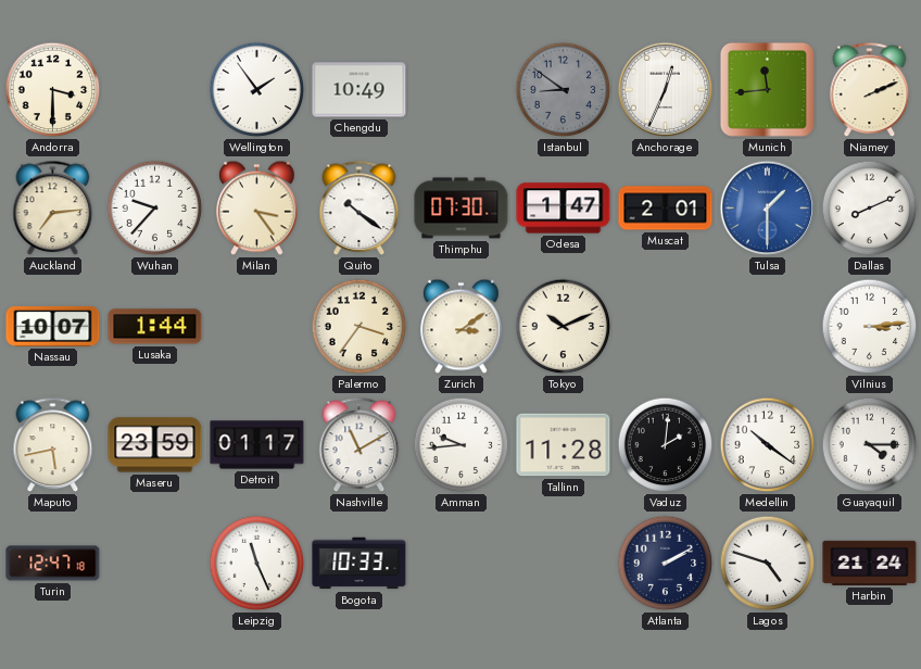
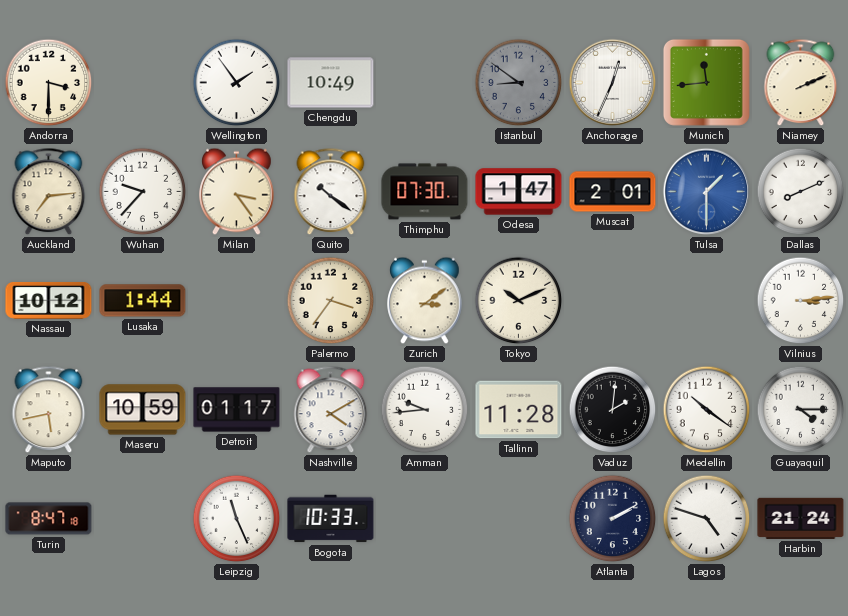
Nassau: 10:07 -> 10:12
Maseru: 23:59 -> 10:59
Nashville: 11:10 -> 4:10
Turin: 12:47 -> 8:47
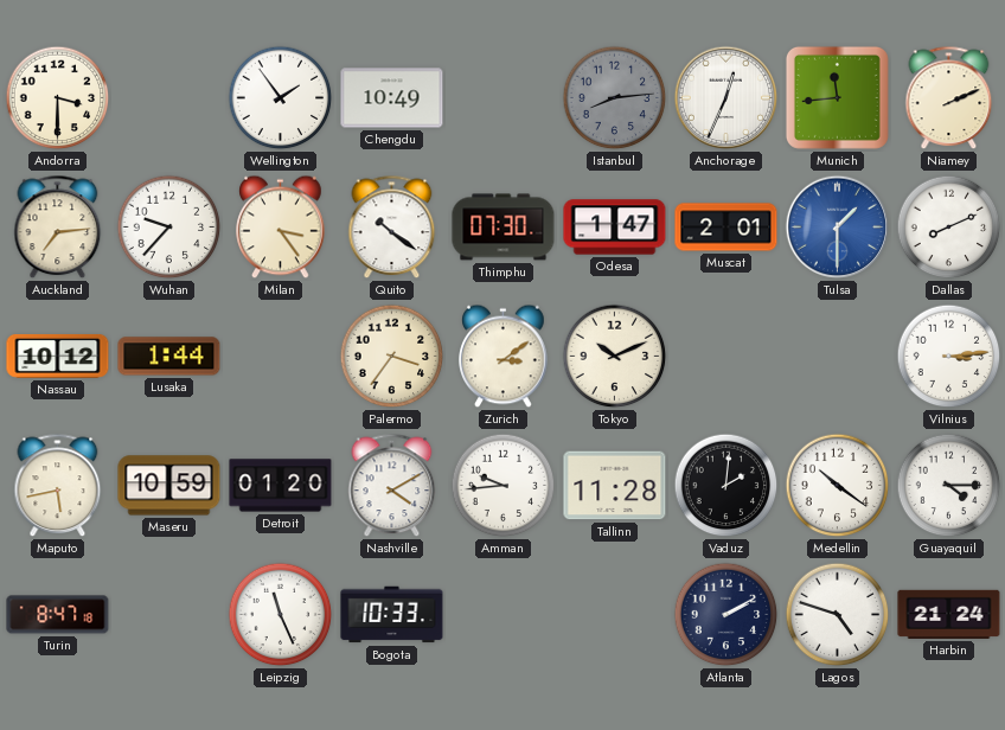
Istanbul: 8:51 -> 8:14
Detroit: 01:17 -> 01:20
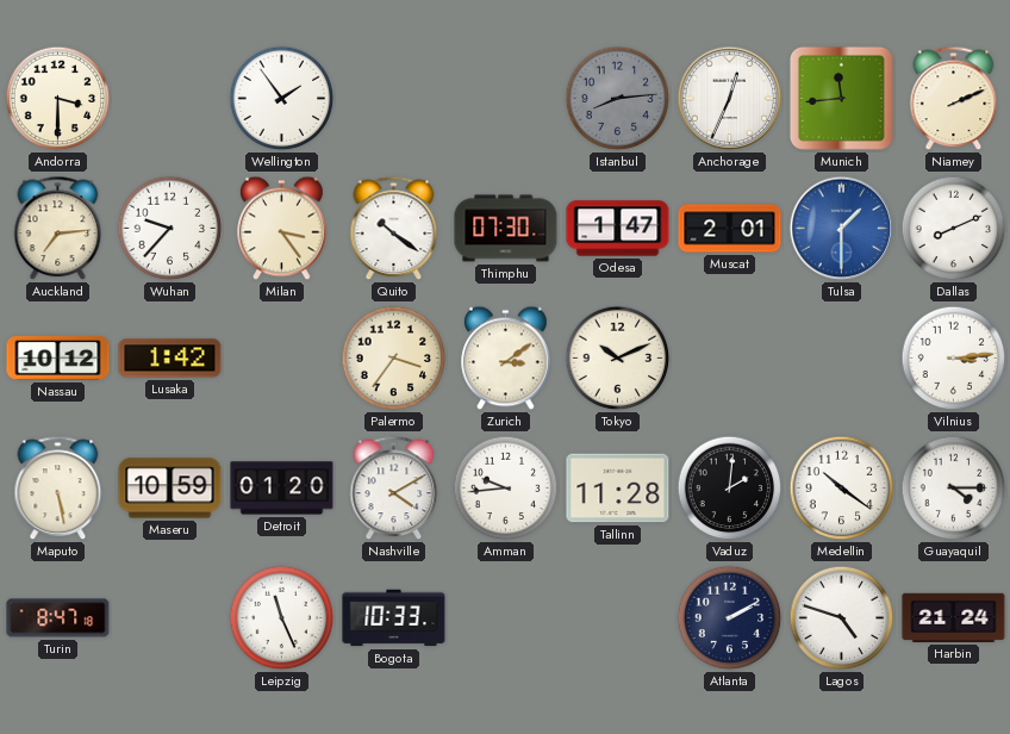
Chengdu: 10:49 -> none
Lusaka: 1:44 -> 1:42
Maputo: 5:43 -> 5:28
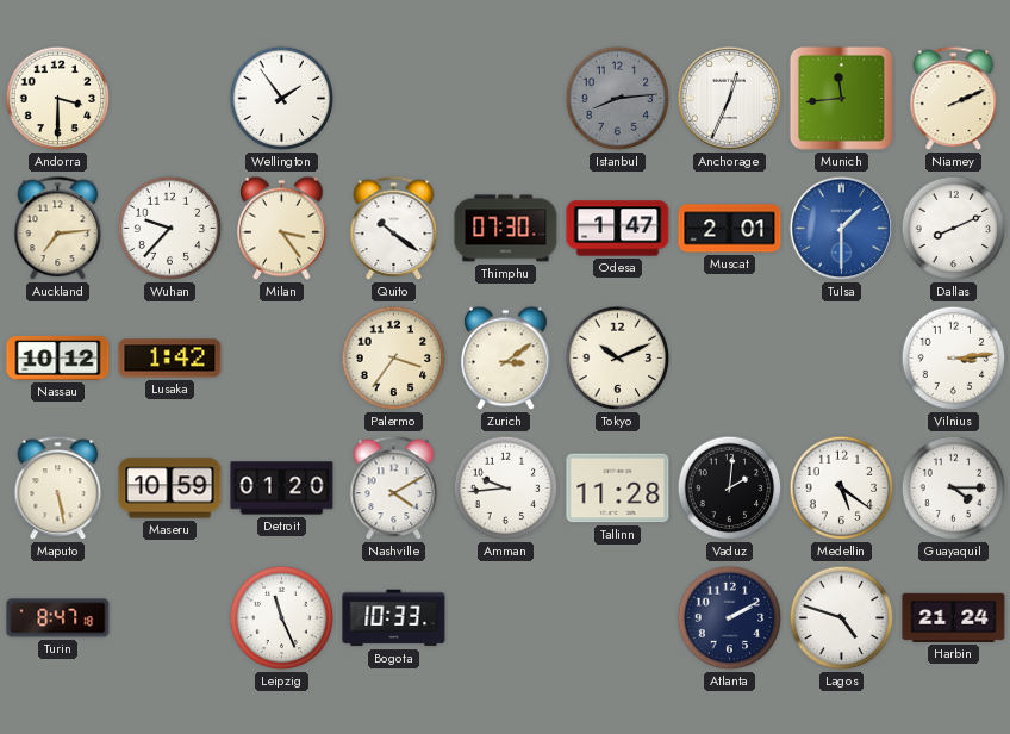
Medellin: 10:21 -> 5:21
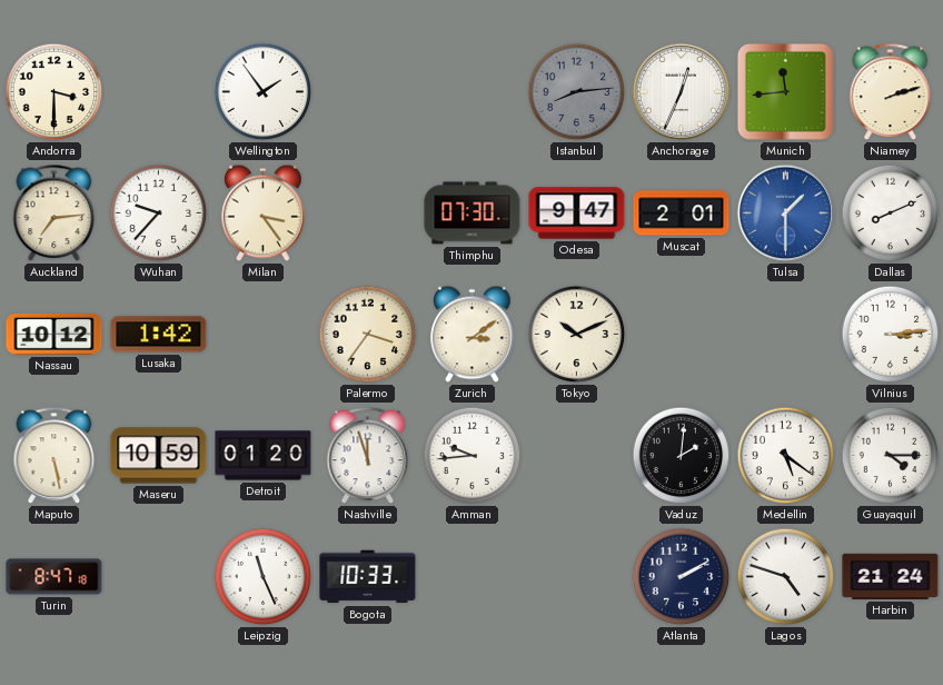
Niamey: 2:11 -> 2:12
Quito: 10:21 -> none
Odesa: 1:47 -> 9:47
Nashville: 4:10 -> 11:57
Tallinn: 11:28 -> none
